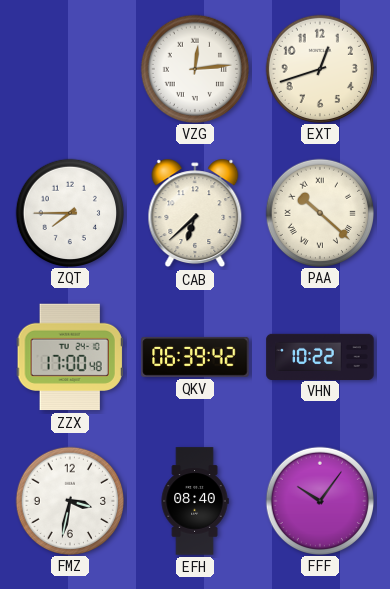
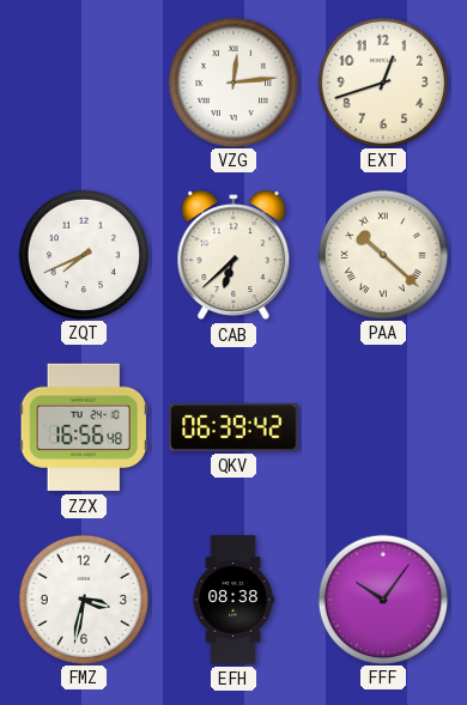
ZQT: 7:45 -> 7:41
ZZX: 17:00 -> 16:56
VHN: 10:22 -> none
EFH: 08:40 -> 08:38
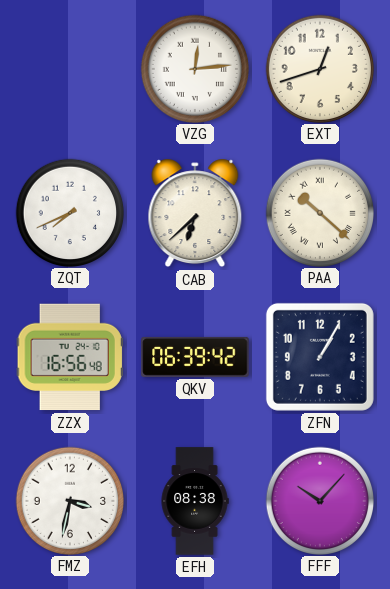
ZFN: none -> 1:05
FFF: 10:06 -> 10:07
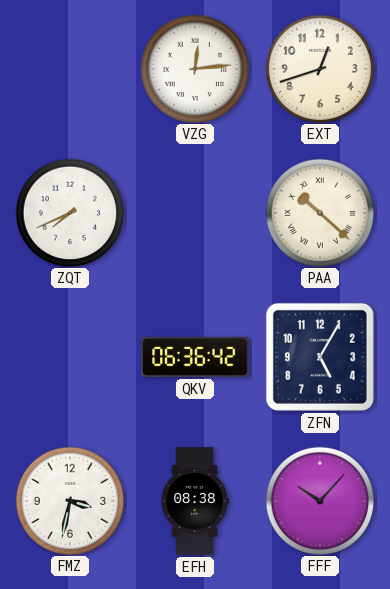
CAB: 6:38 -> none
ZZX: 16:56 -> none
QKV: 06:39 -> 06:36
ZFN: 1:05 -> 5:05
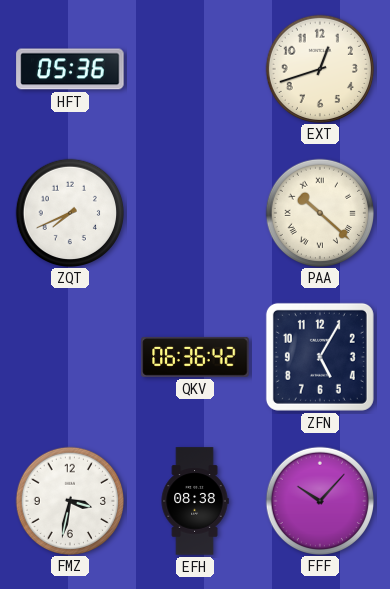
HFT: none -> 05:36
VZG: 12:14 -> none
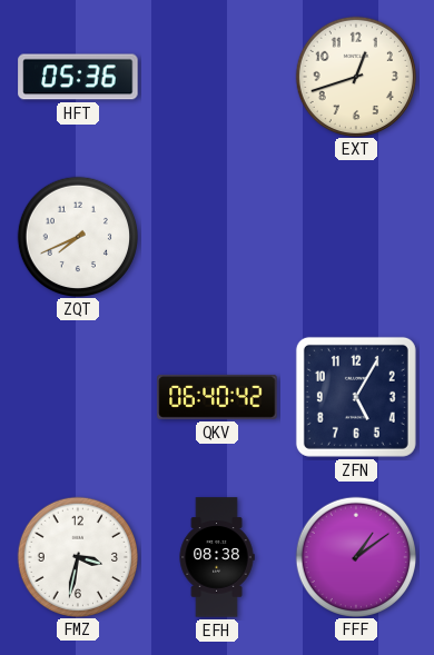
PAA: 10:22 -> none
QKV: 06:36 -> 06:40
FFF: 10:07 -> 1:09
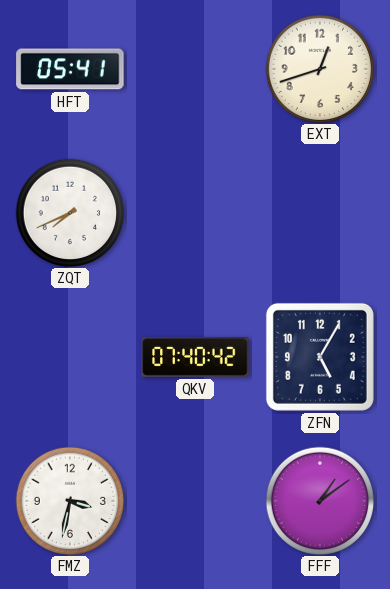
HFT: 05:36 -> 05:41
QKV: 06:40 -> 07:40
EFH: 08:38 -> none
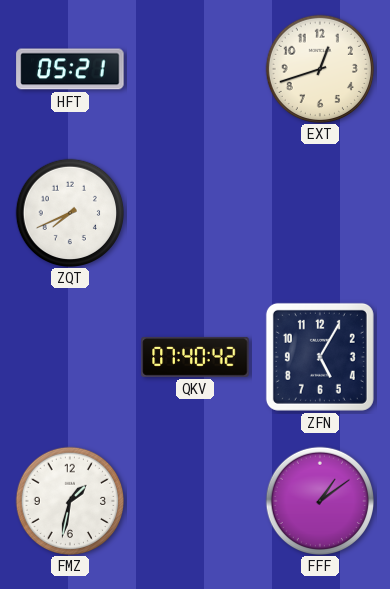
HFT: 05:41 -> 05:21
FMZ: 3:32 -> 1:32
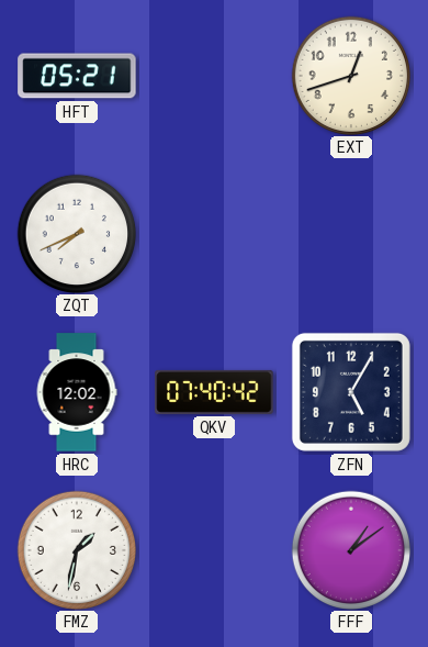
HRC: none -> 12:02
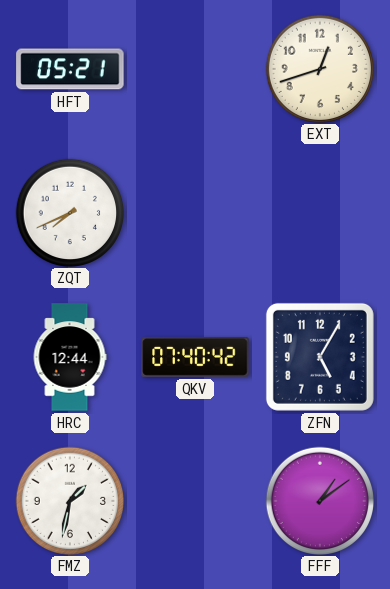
HRC: 12:02 -> 12:44
